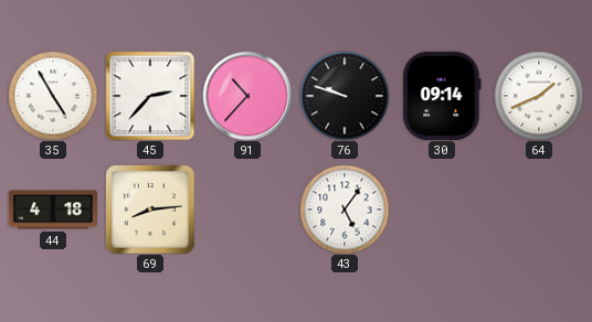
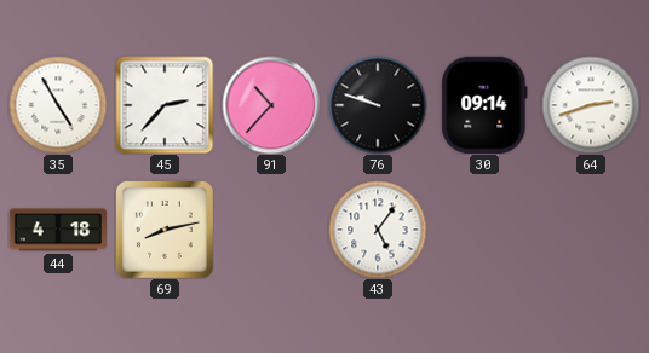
64: 1:41 -> 2:42
69: 8:14 -> 8:13
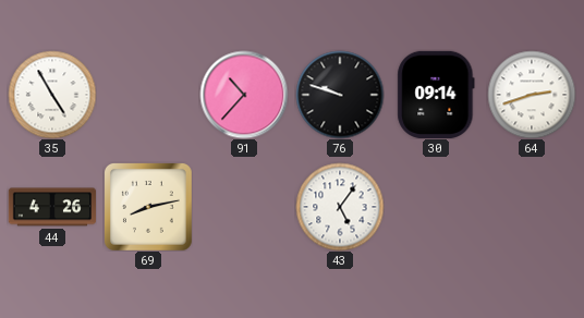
45: 2:37 -> none
44: 4:18 -> 4:26
